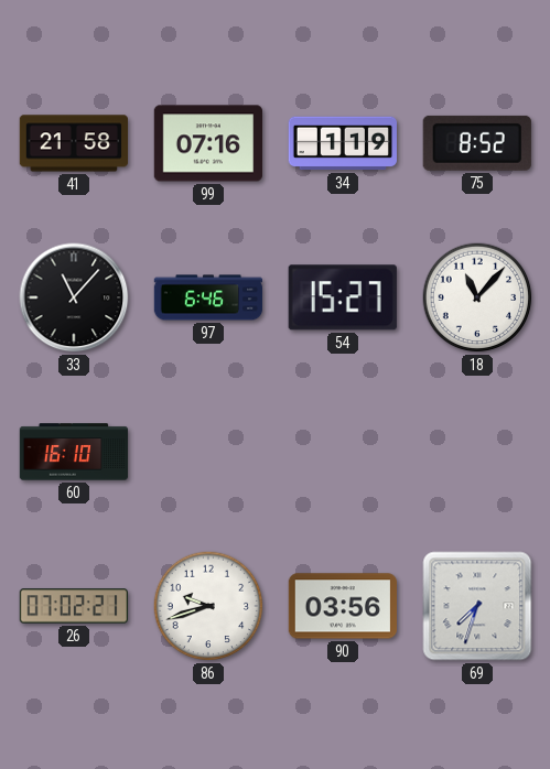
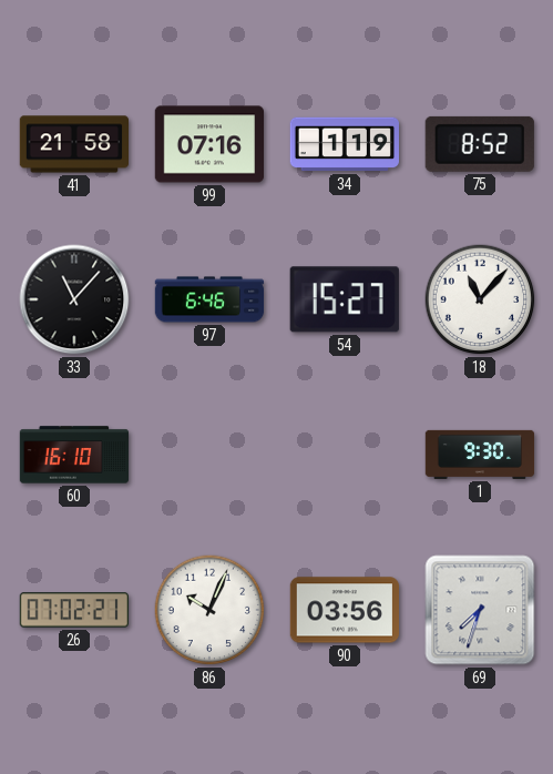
1: none -> 9:30
86: 9:42 -> 10:04
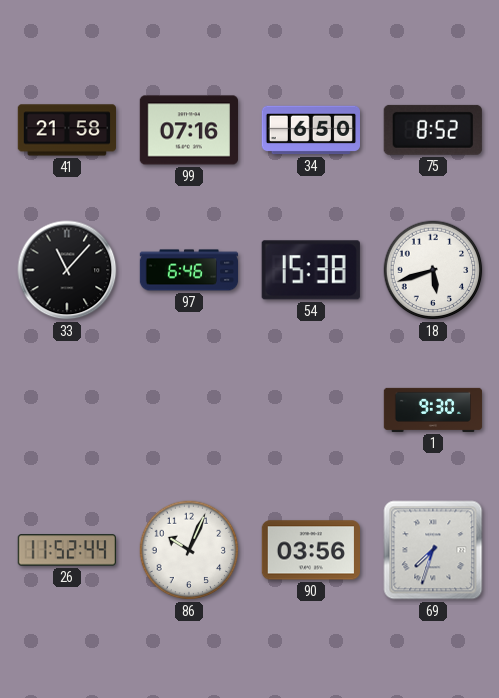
34: 1:19 -> 6:50
54: 15:27 -> 15:38
18: 11:07 -> 5:42
60: 16:10 -> none
26: 07:02 -> 11:52
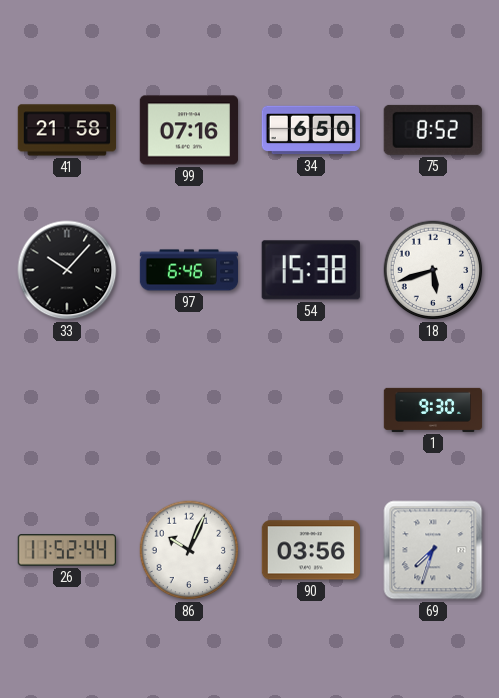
33: 11:07 -> 10:07
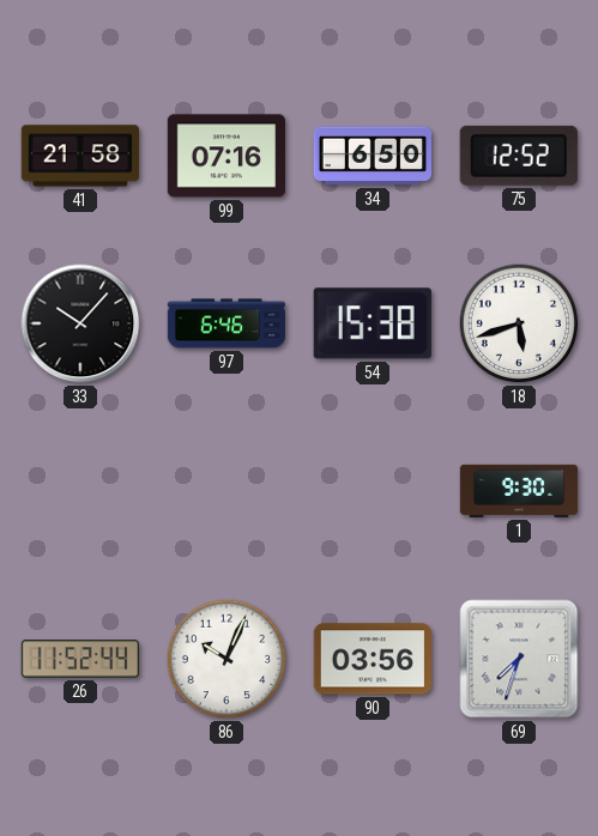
75: 8:52 -> 12:52
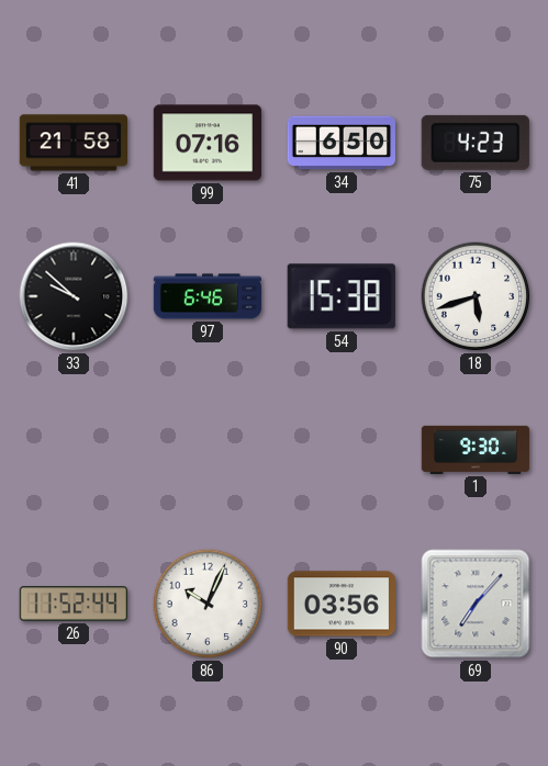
75: 12:52 -> 4:23
33: 10:07 -> 9:52
69: 7:33 -> 7:07
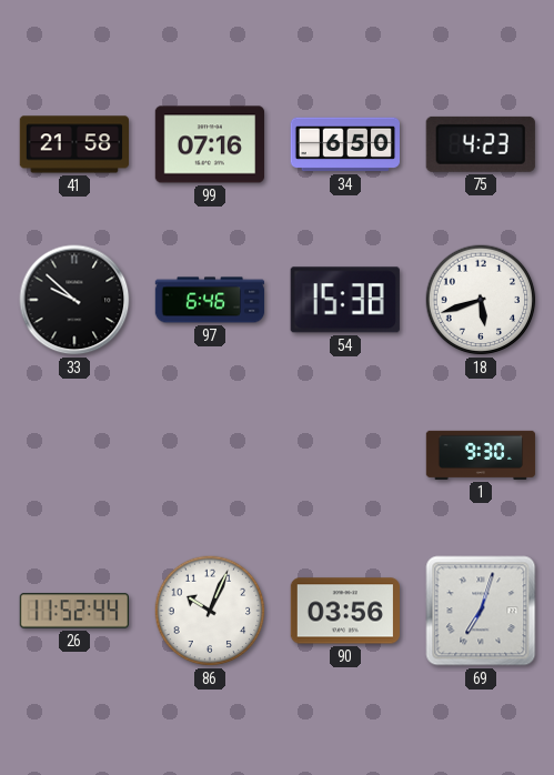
69: 7:07 -> 7:03
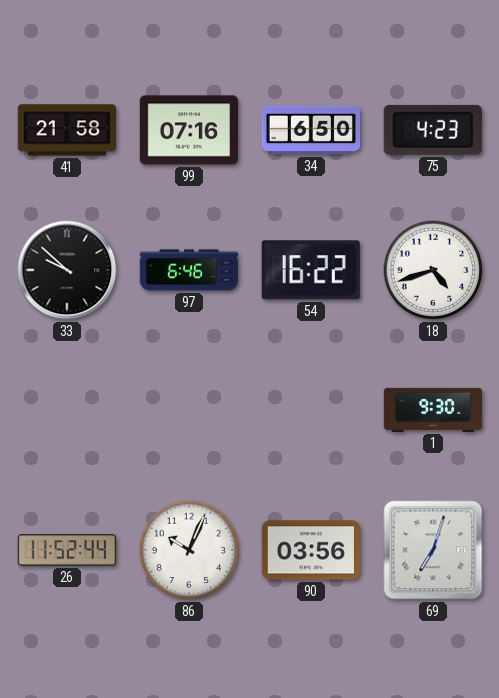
54: 15:38 -> 16:22
18: 5:42 -> 4:42
